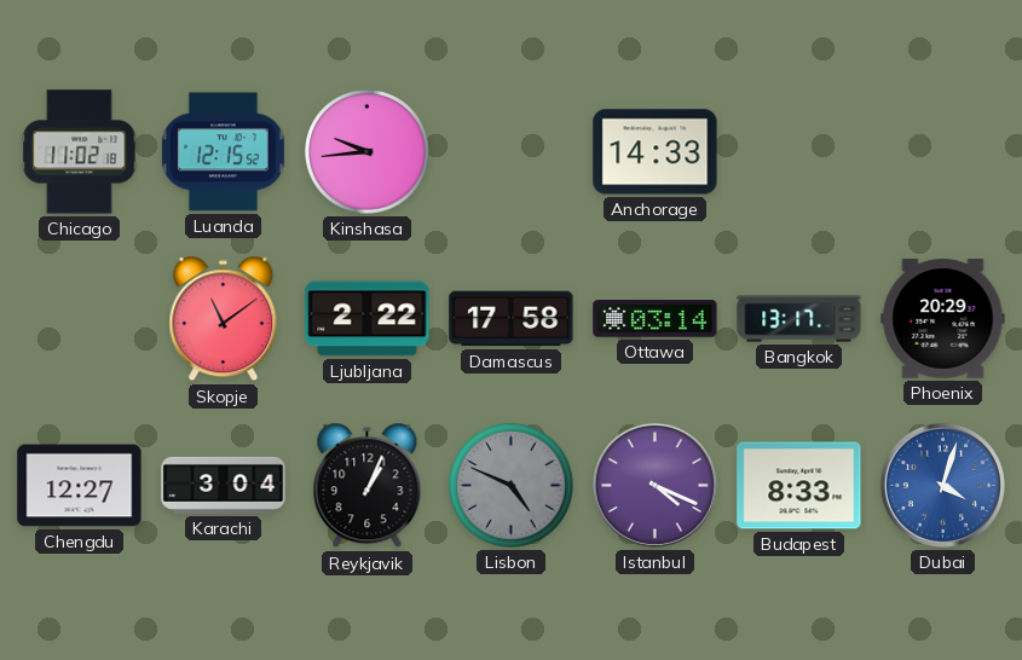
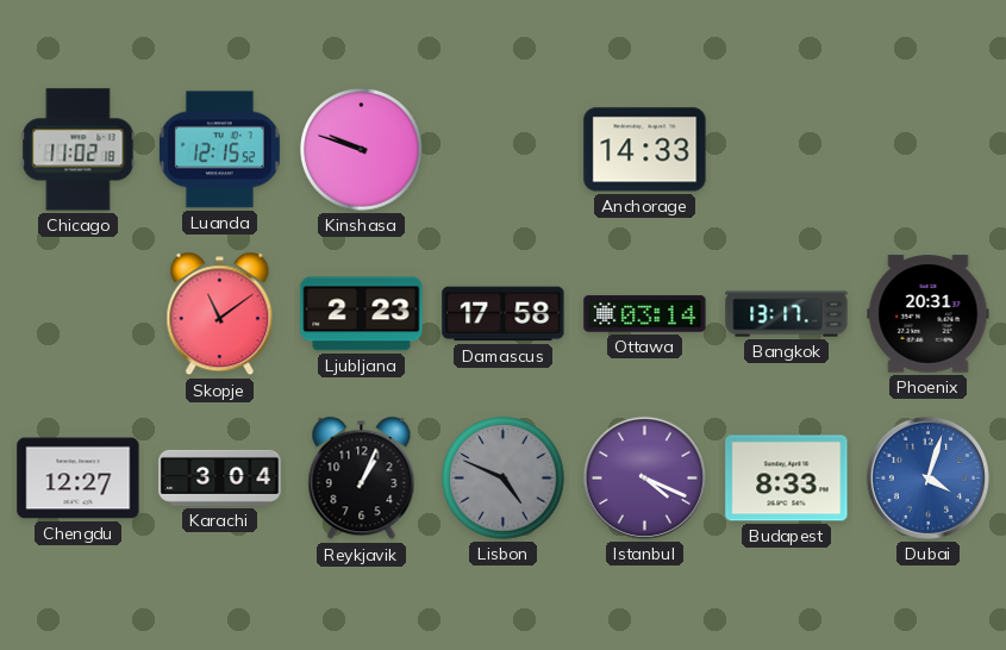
Kinshasa: 9:44 -> 9:48
Ljubljana: 2:22 -> 2:23
Phoenix: 20:29 -> 20:31
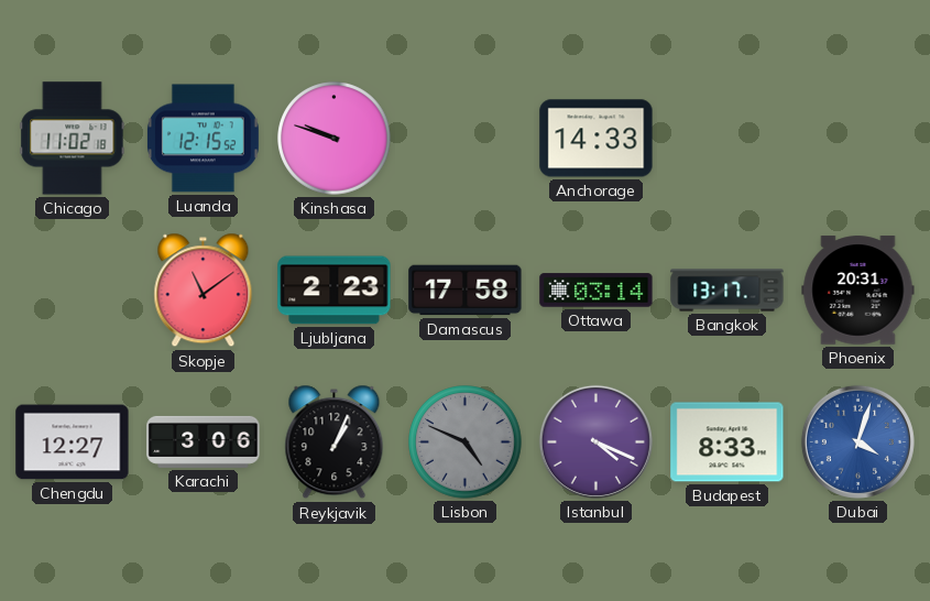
Karachi: 3:04 -> 3:06
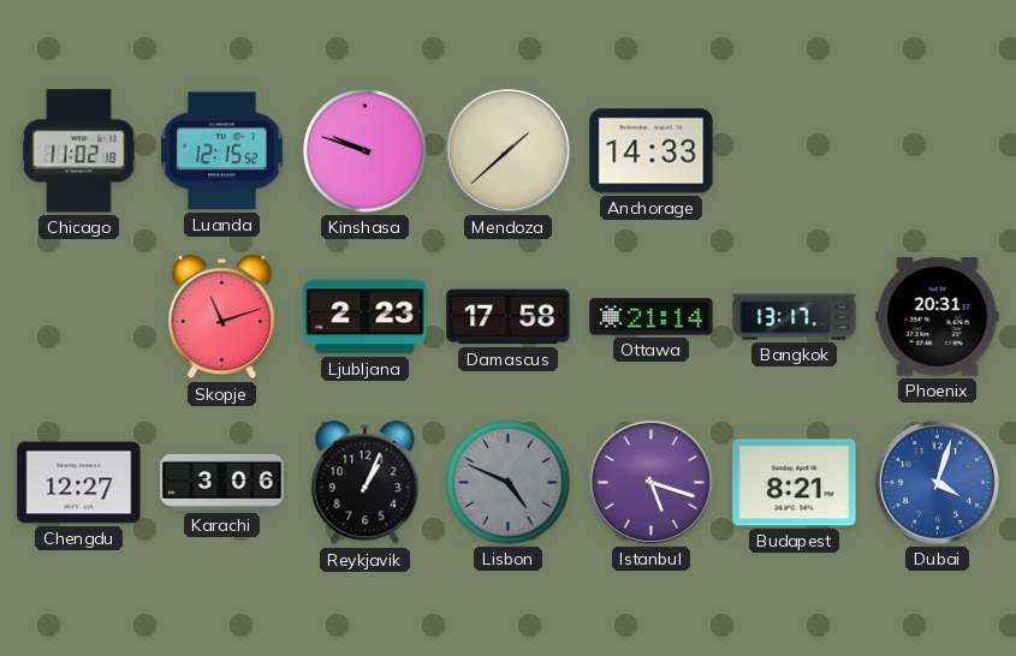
Mendoza: none -> 1:38
Skopje: 11:09 -> 11:12
Ottawa: 03:14 -> 21:14
Istanbul: 4:19 -> 5:18
Budapest: 8:33 -> 8:21
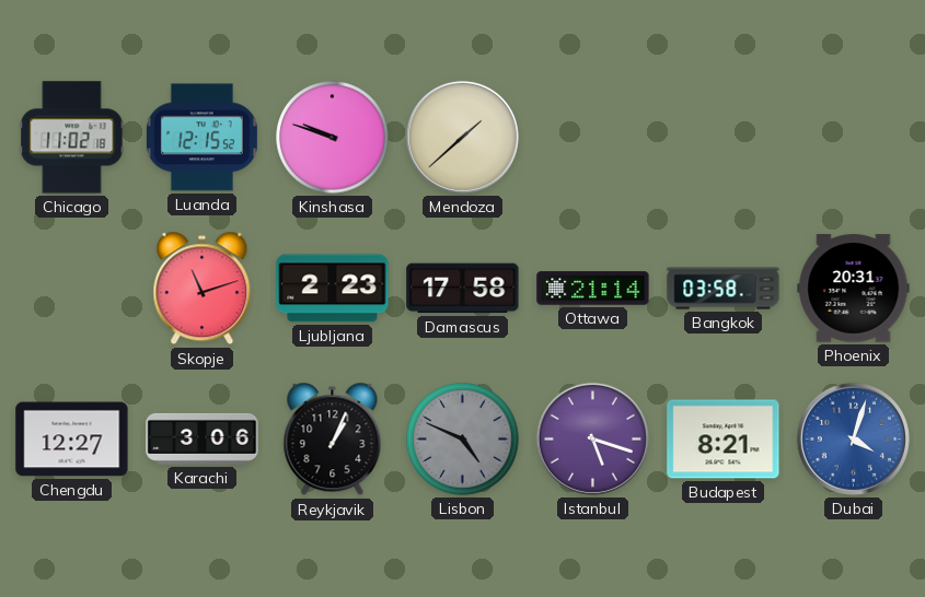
Anchorage: 14:33 -> none
Bangkok: 13:17 -> 03:58
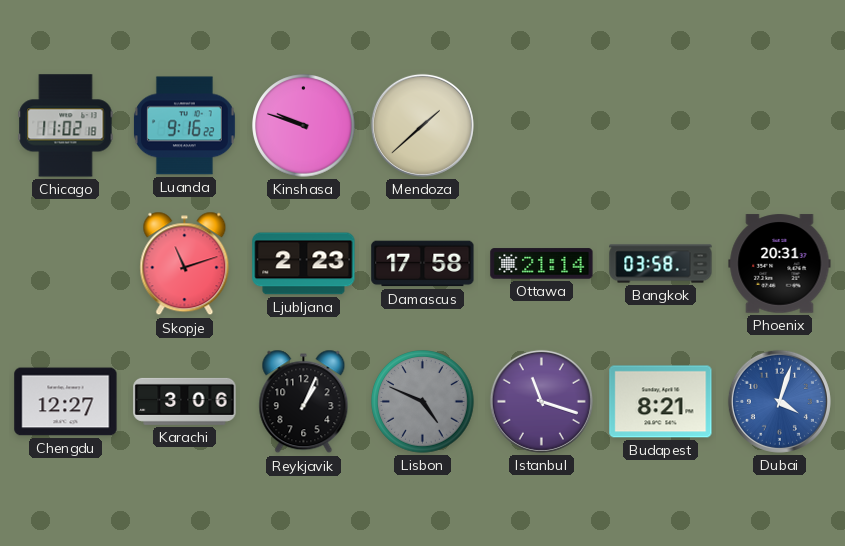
Luanda: 12:15 -> 9:16
Istanbul: 5:18 -> 11:18
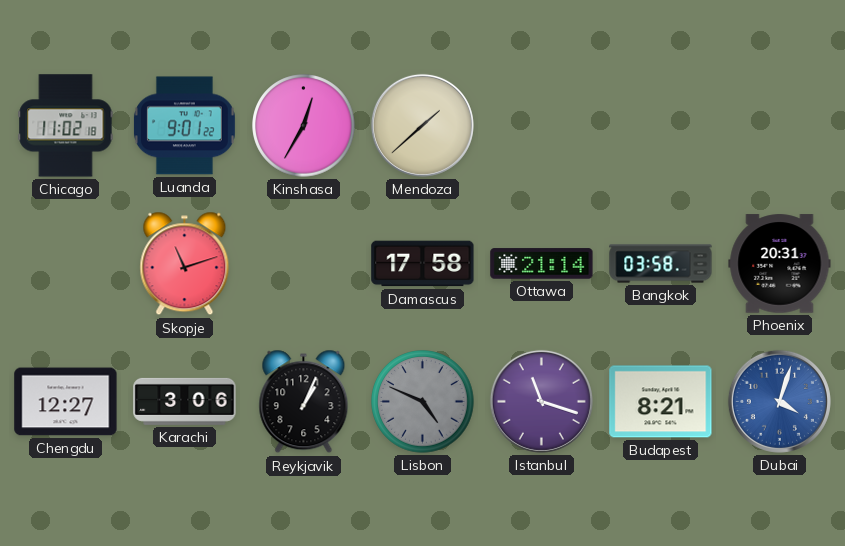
Luanda: 9:16 -> 9:01
Kinshasa: 9:48 -> 12:35
Ljubljana: 2:23 -> none
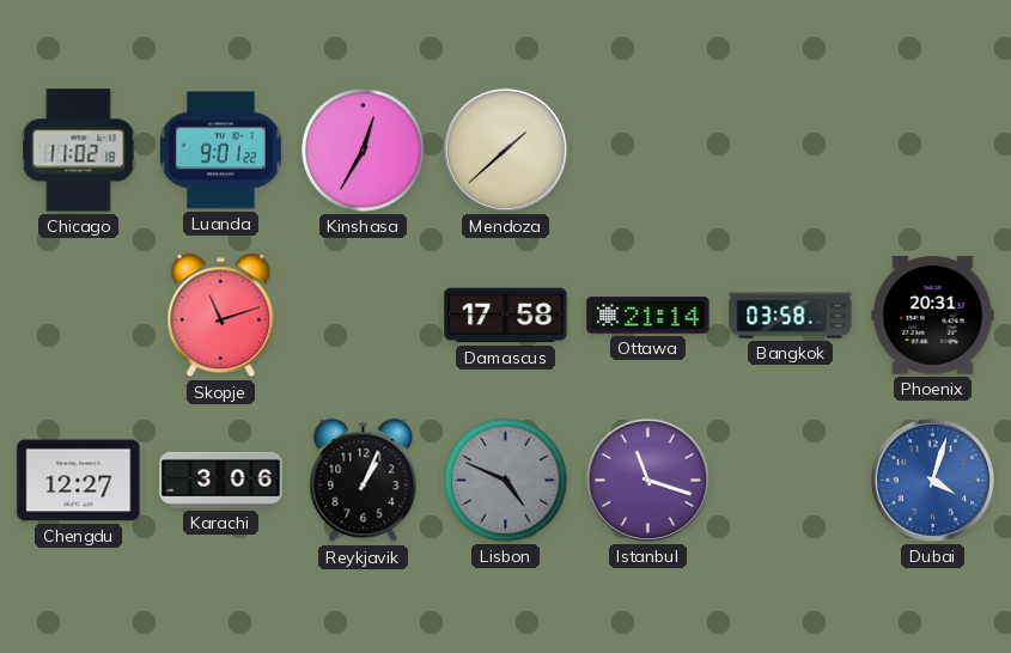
Budapest: 8:21 -> none
